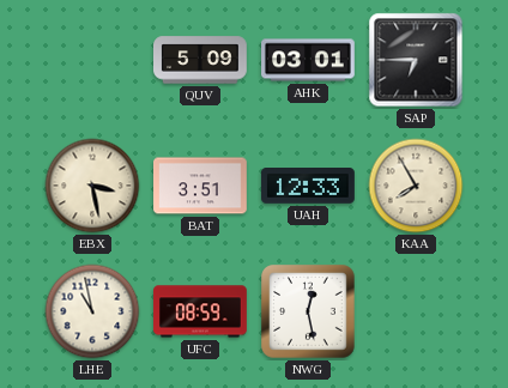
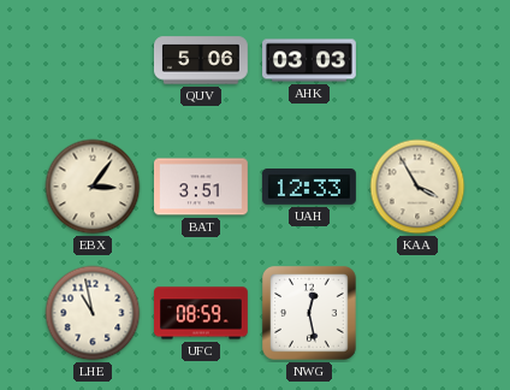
QUV: 5:09 -> 5:06
AHK: 03:01 -> 03:03
SAP: 6:45 -> none
EBX: 3:28 -> 3:06
KAA: 7:55 -> 3:55
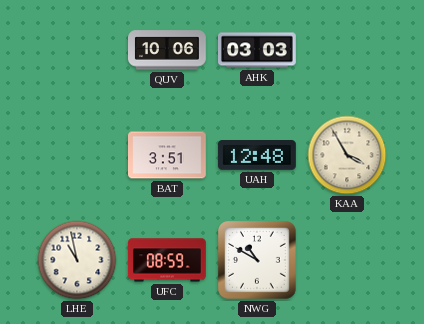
QUV: 5:06 -> 10:06
EBX: 3:06 -> none
UAH: 12:33 -> 12:48
NWG: 12:28 -> 10:50
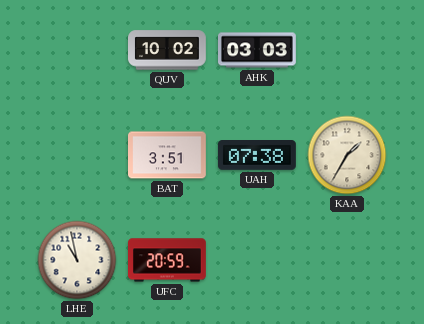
QUV: 10:06 -> 10:02
UAH: 12:48 -> 07:38
KAA: 3:55 -> 1:35
UFC: 08:59 -> 20:59
NWG: 10:50 -> none
